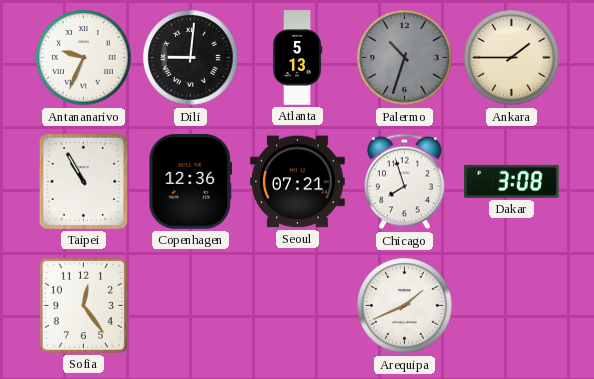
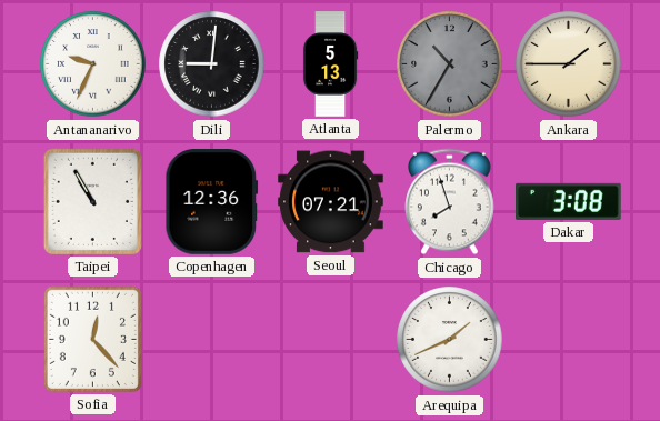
Palermo: 10:33 -> 10:35
Sofia: 12:24 -> 12:23
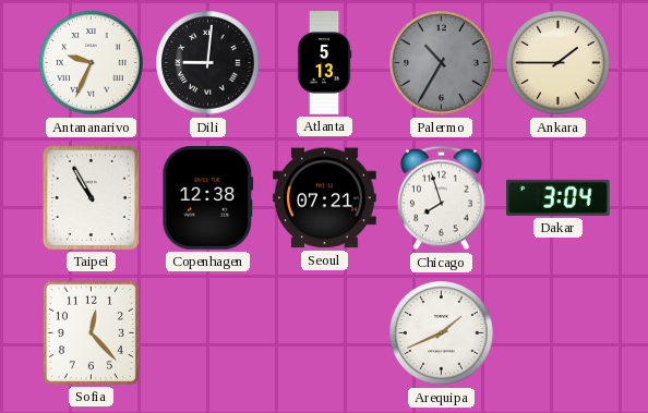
Copenhagen: 12:36 -> 12:38
Dakar: 3:08 -> 3:04
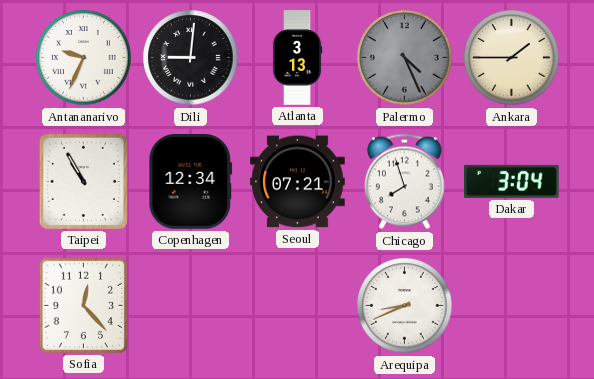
Atlanta: 5:13 -> 3:13
Palermo: 10:35 -> 4:26
Copenhagen: 12:38 -> 12:34
Arequipa: 1:41 -> 8:41
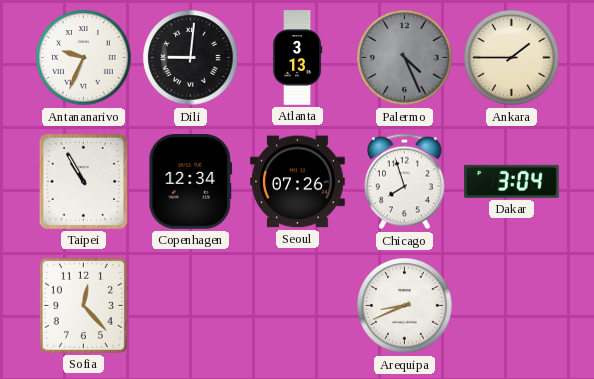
Seoul: 07:21 -> 07:26
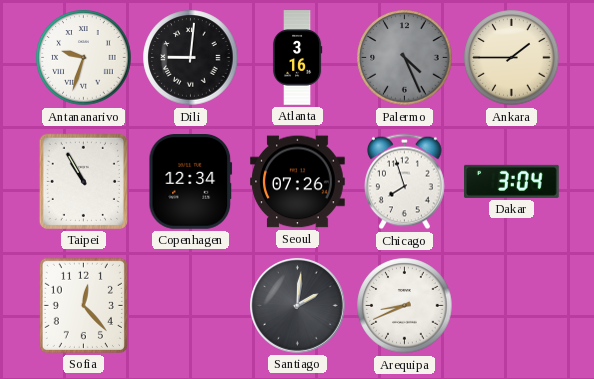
Antananarivo: 9:34 -> 9:33
Atlanta: 3:13 -> 3:16
Santiago: none -> 2:01
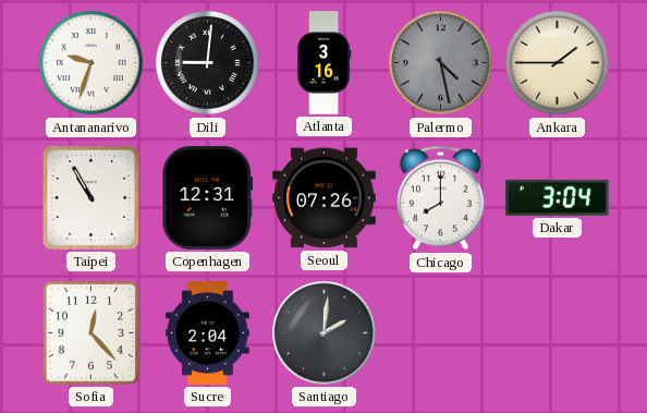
Palermo: 4:26 -> 4:28
Copenhagen: 12:34 -> 12:31
Chicago: 7:57 -> 8:00
Sucre: none -> 2:04
Arequipa: 8:41 -> none
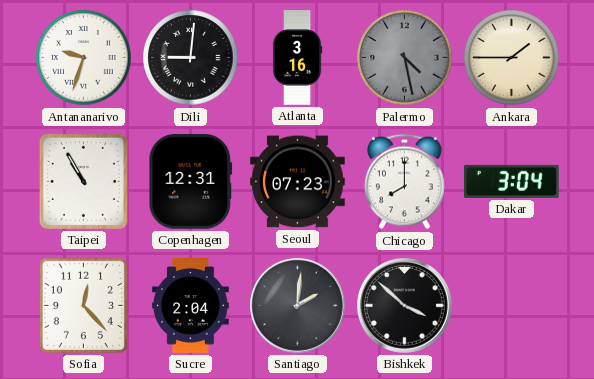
Seoul: 07:26 -> 07:23
Bishkek: none -> 3:52
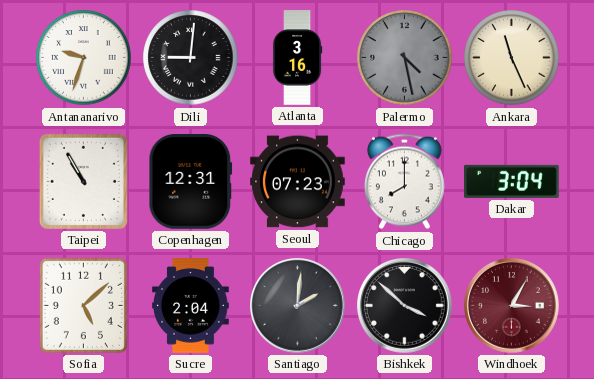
Ankara: 1:45 -> 11:26
Sofia: 12:23 -> 5:08
Windhoek: none -> 3:05
